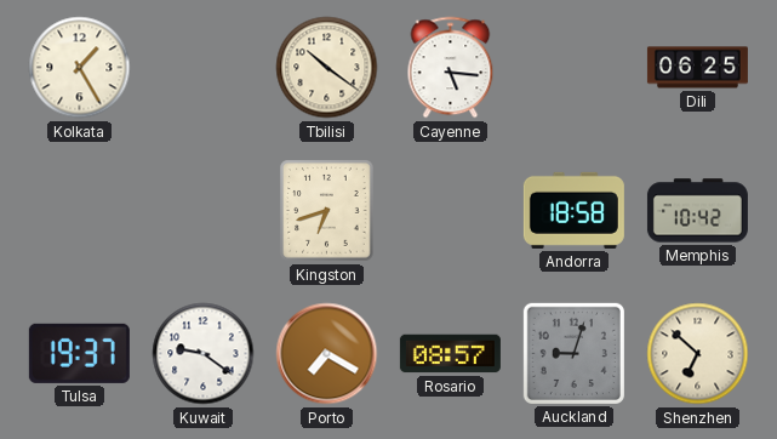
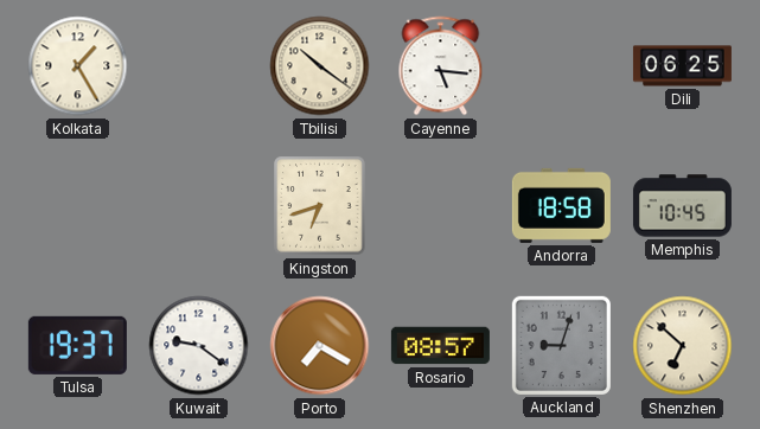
Memphis: 10:42 -> 10:45
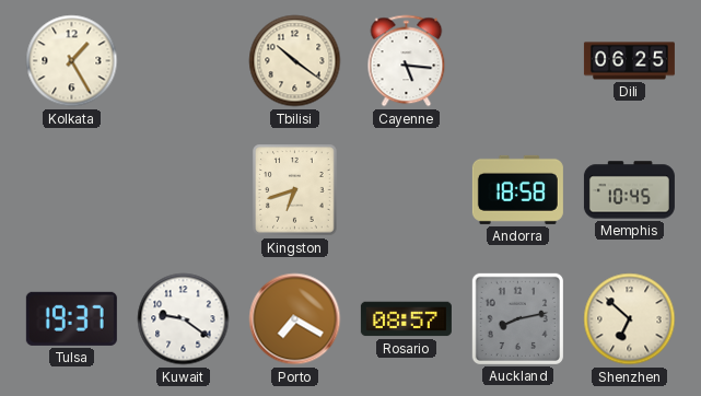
Auckland: 9:03 -> 8:13
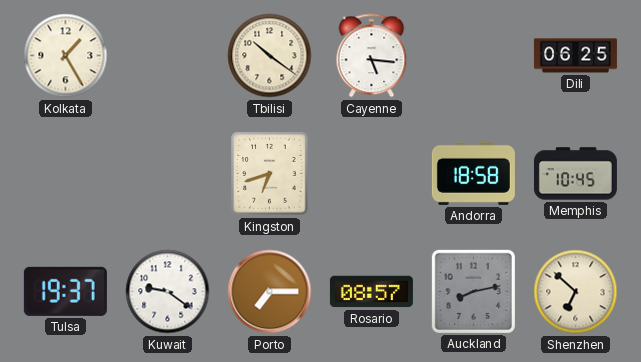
Porto: 7:20 -> 7:15
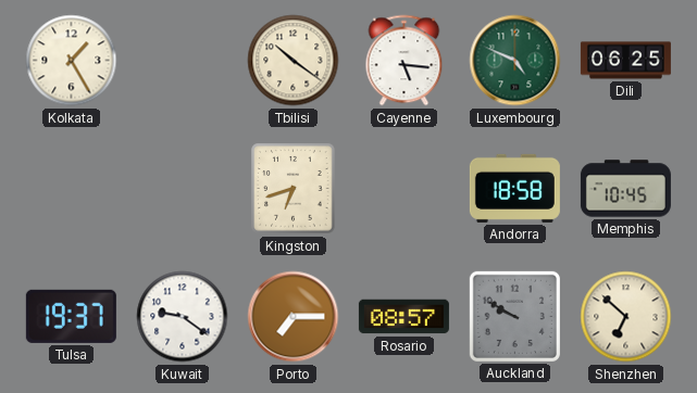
Luxembourg: none -> 4:49
Auckland: 8:13 -> 9:50
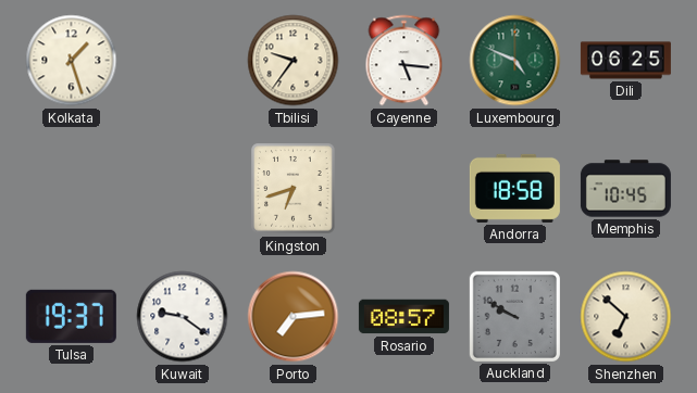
Kolkata: 1:25 -> 1:27
Tbilisi: 10:21 -> 9:36
Porto: 7:15 -> 7:14
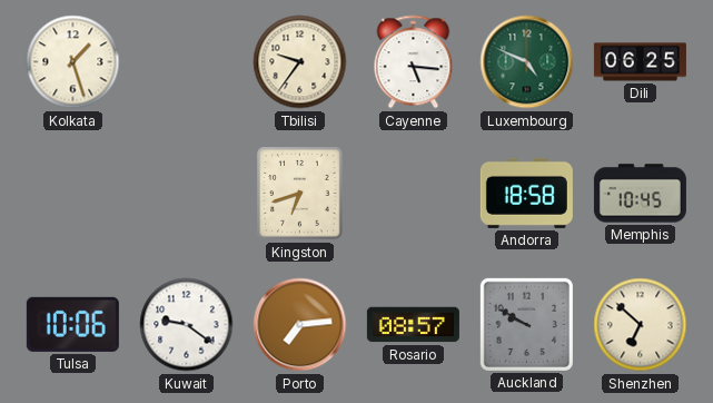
Tulsa: 19:37 -> 10:06
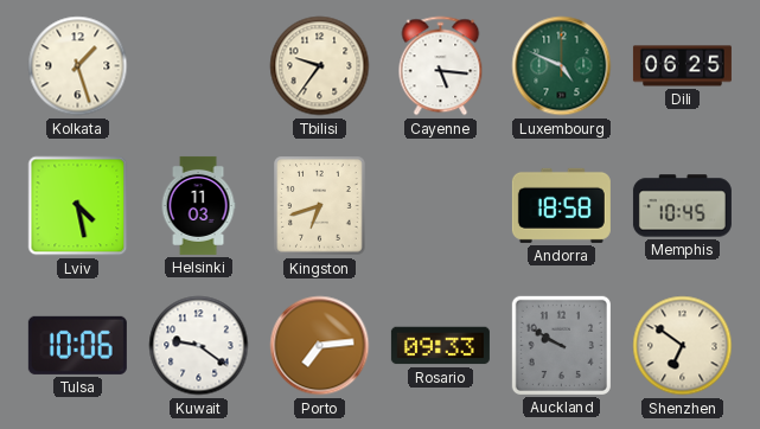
Lviv: none -> 4:28
Helsinki: none -> 11:03
Rosario: 08:57 -> 09:33
Shenzhen: 6:52 -> 6:51
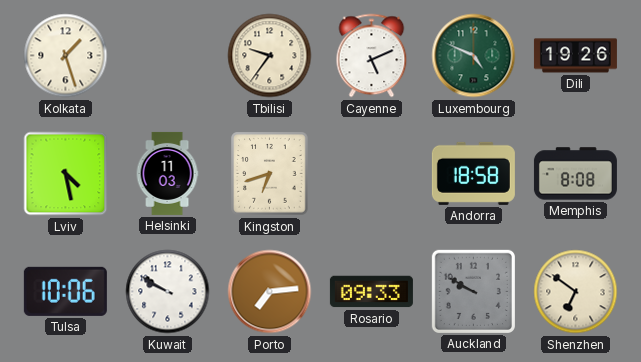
Cayenne: 5:16 -> 5:11
Dili: 06:25 -> 19:26
Memphis: 10:45 -> 8:08
Kuwait: 9:21 -> 9:50
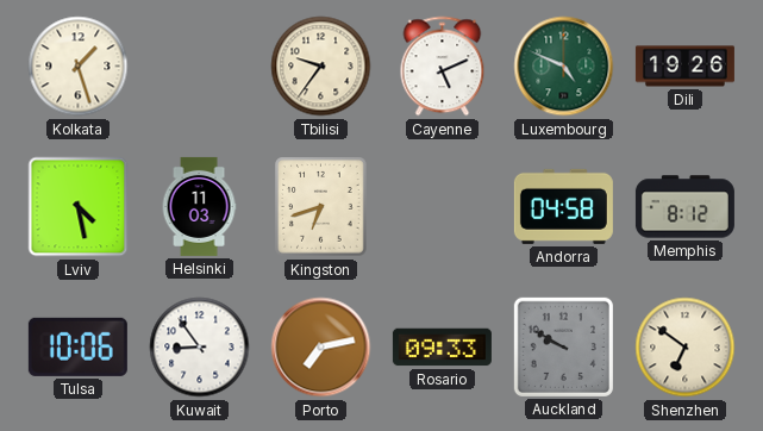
Andorra: 18:58 -> 04:58
Memphis: 8:08 -> 8:12
Kuwait: 9:50 -> 8:54
Porto: 7:14 -> 7:13
